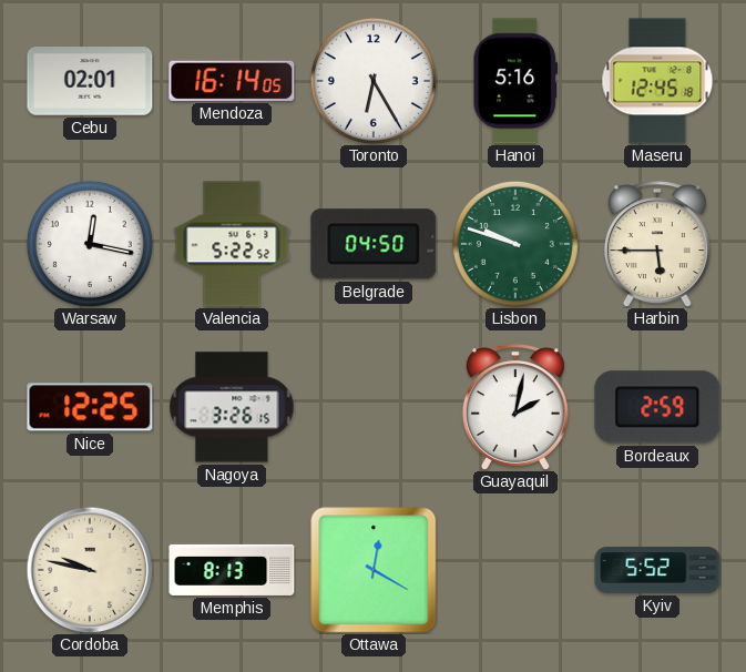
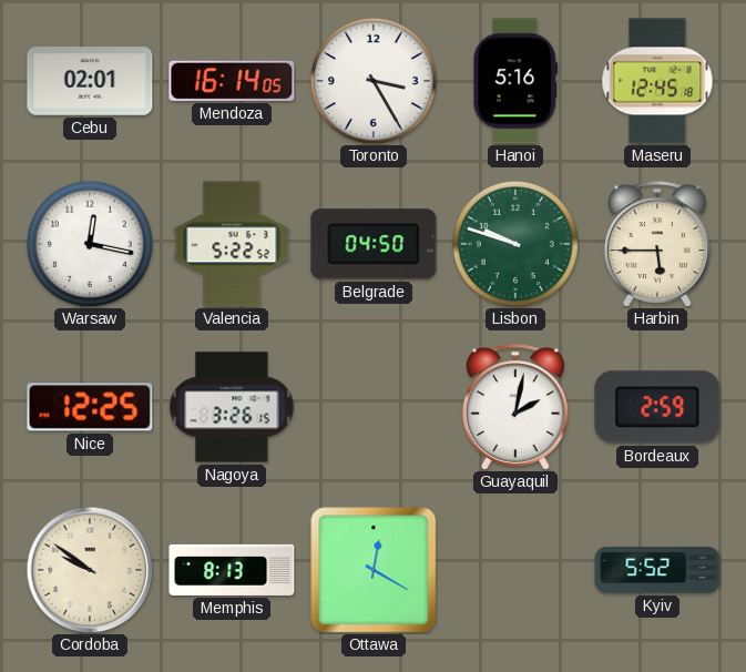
Toronto: 6:25 -> 3:25
Cordoba: 9:47 -> 9:51
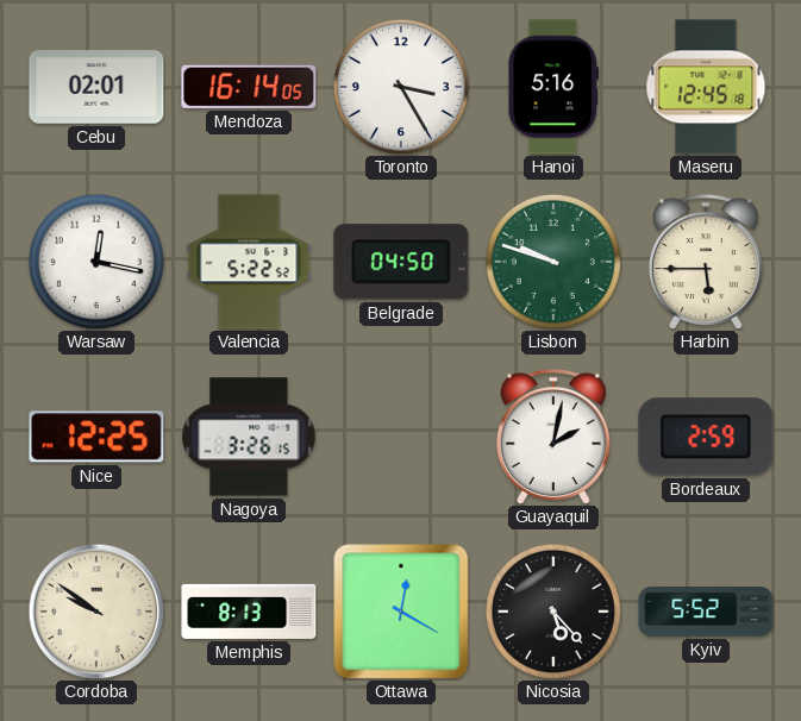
Nicosia: none -> 5:23
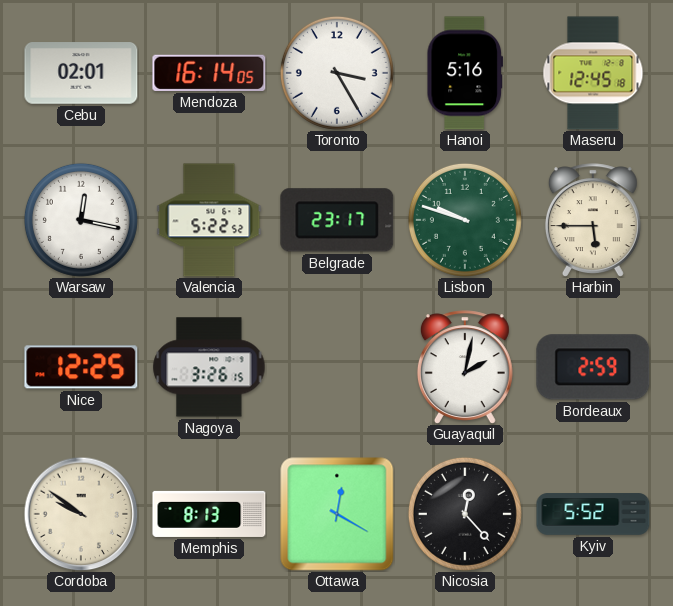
Belgrade: 04:50 -> 23:17
Nicosia: 5:23 -> 12:23
